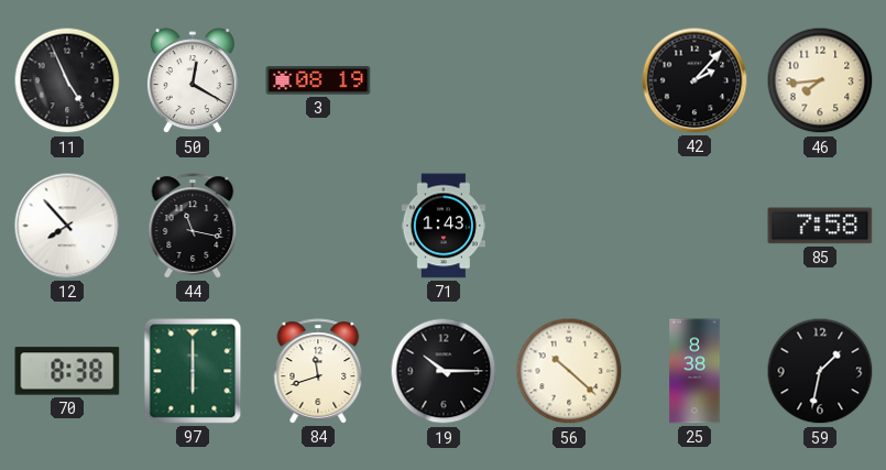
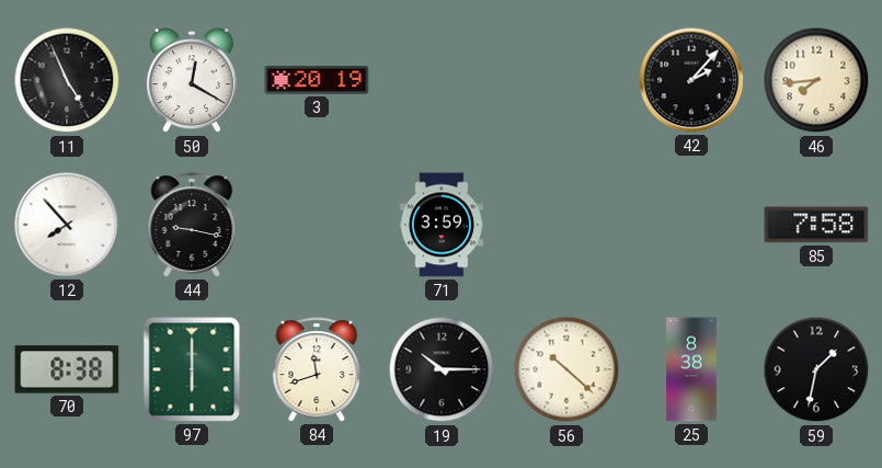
3: 08:19 -> 20:19
44: 11:17 -> 9:17
71: 1:43 -> 3:59
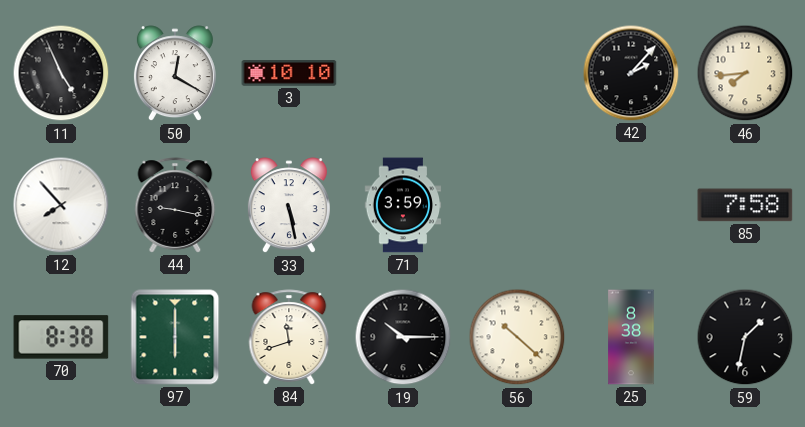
3: 20:19 -> 10:10
33: none -> 5:28
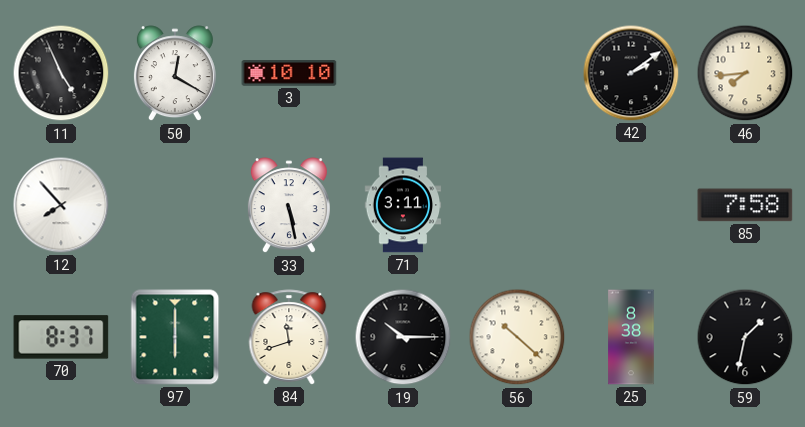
42: 2:07 -> 2:09
44: 9:17 -> none
71: 3:59 -> 3:11
70: 8:38 -> 8:37
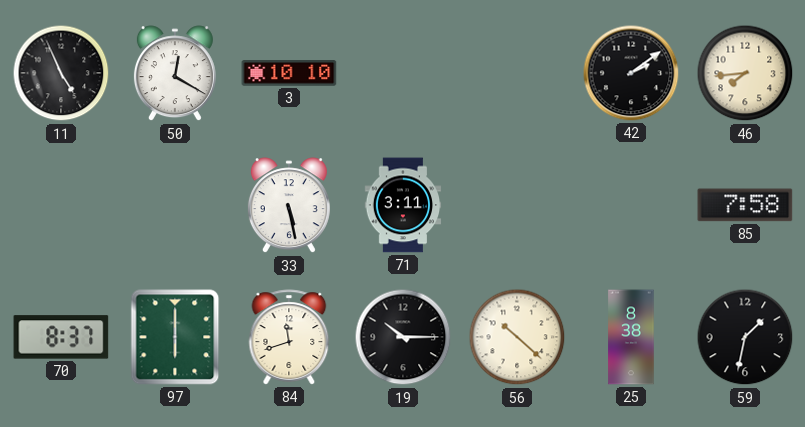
12: 7:53 -> none
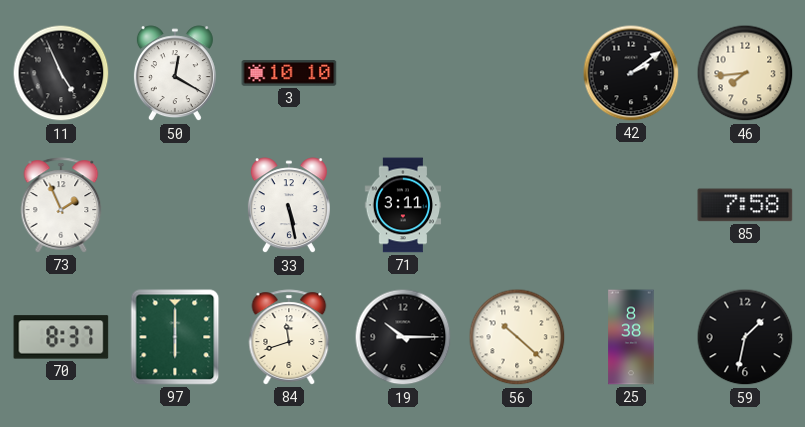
73: none -> 1:56
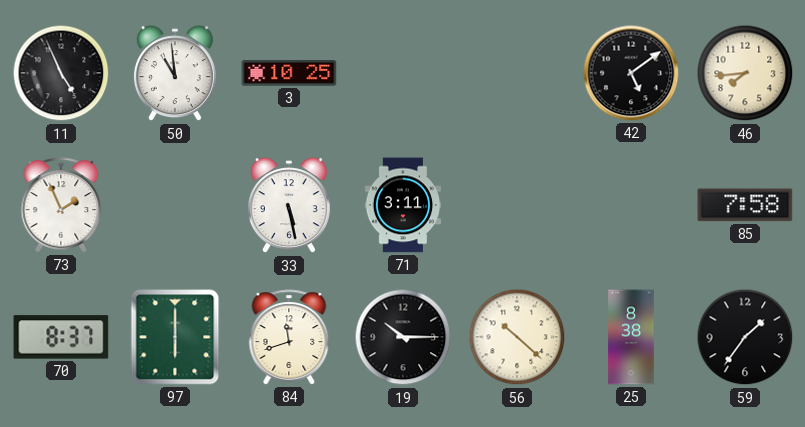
50: 12:20 -> 10:59
3: 10:10 -> 10:25
42: 2:09 -> 5:09
59: 1:32 -> 1:36
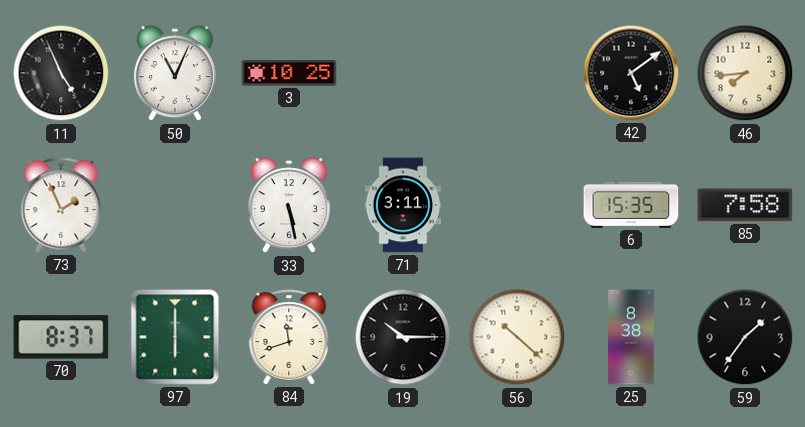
50: 10:59 -> 11:04
6: none -> 15:35
